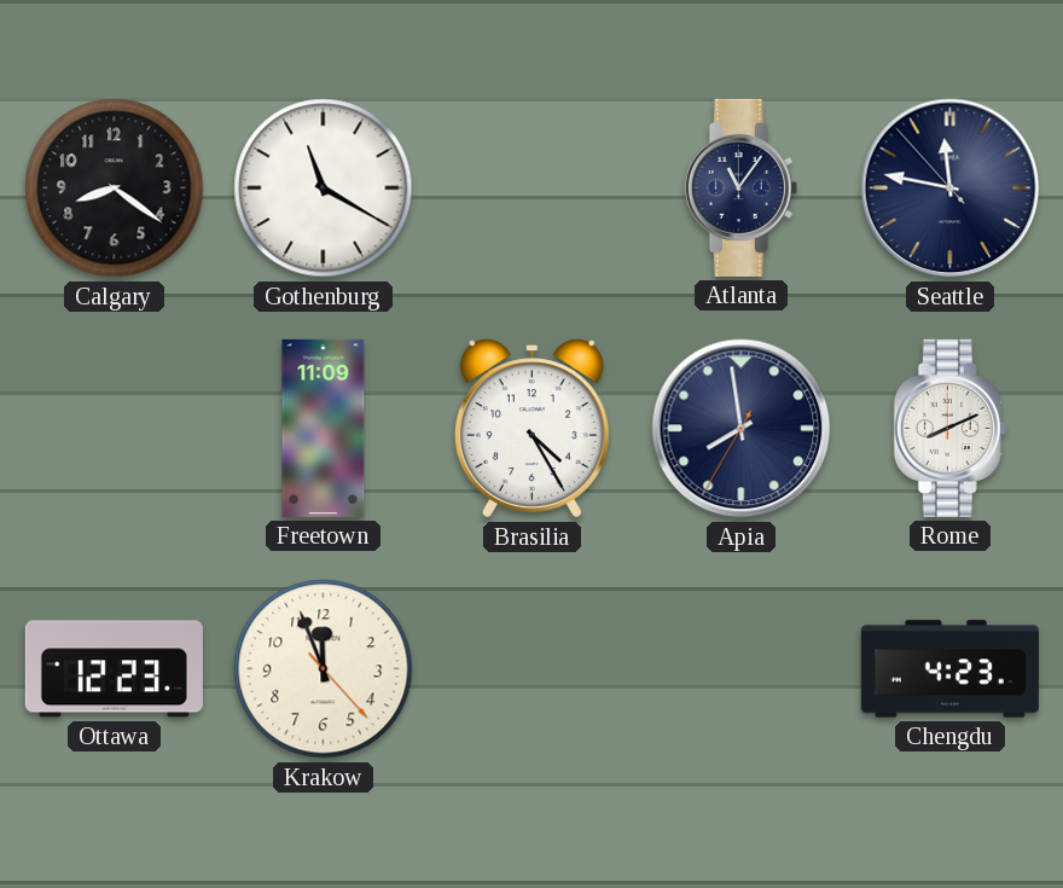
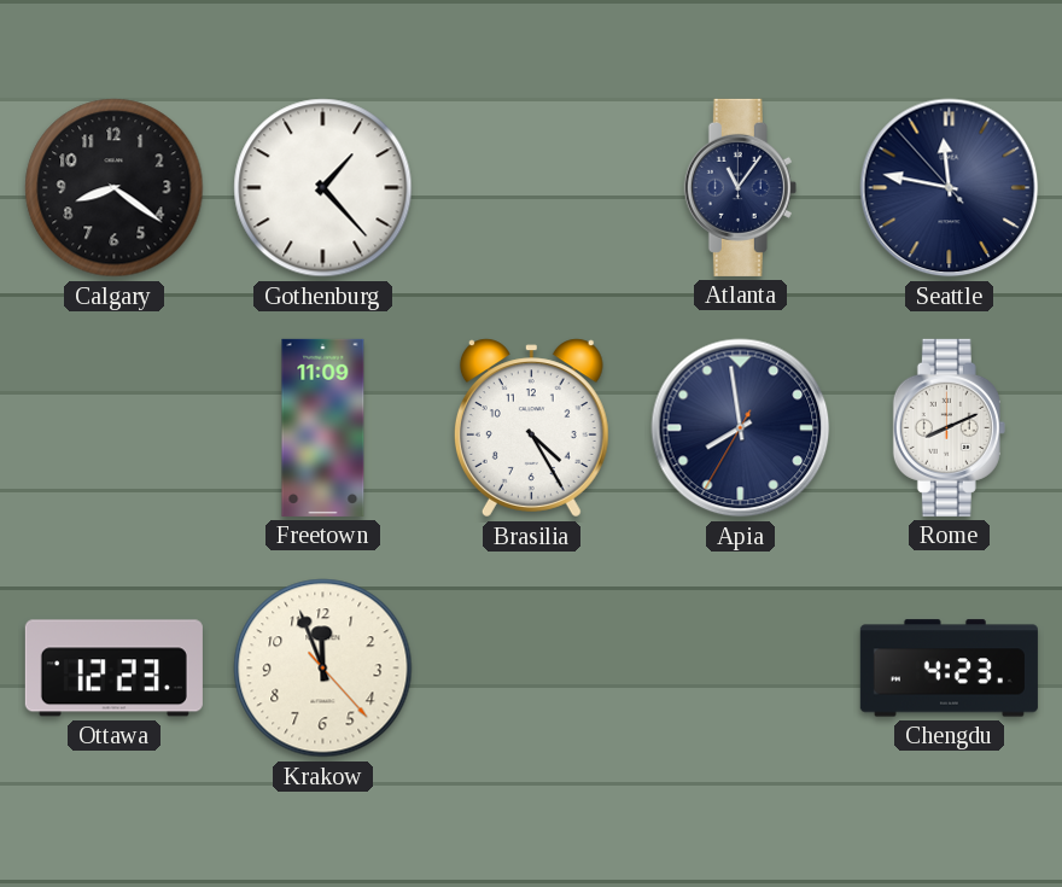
Gothenburg: 11:20 -> 1:23
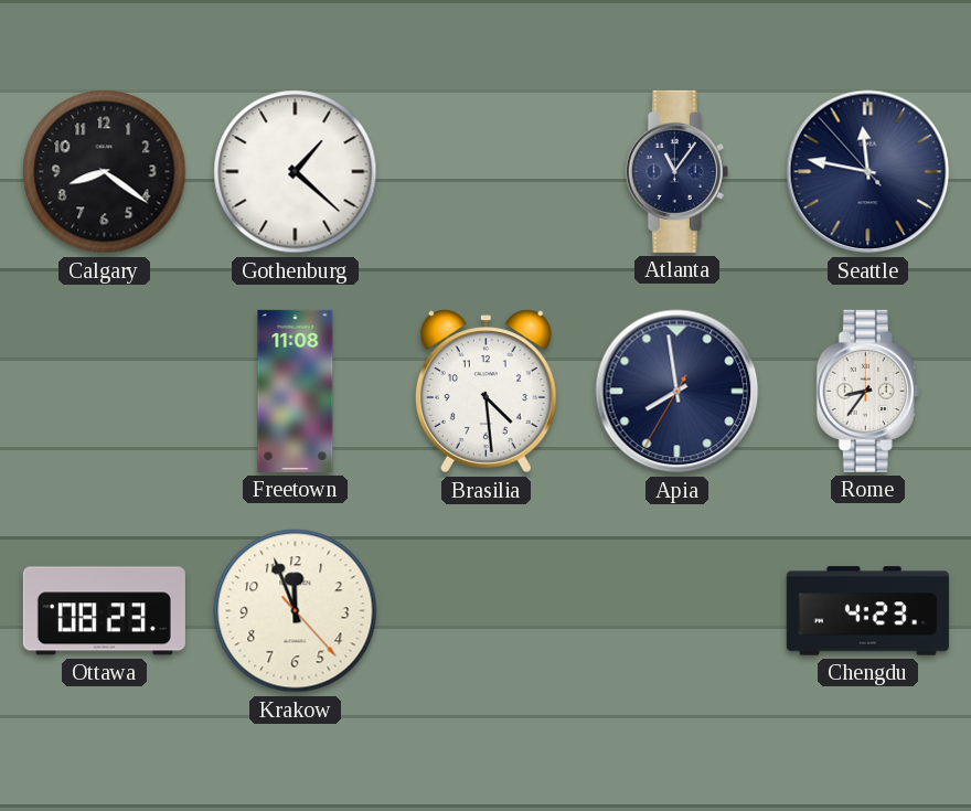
Gothenburg: 1:23 -> 1:22
Freetown: 11:09 -> 11:08
Brasilia: 4:25 -> 4:29
Rome: 8:11 -> 8:36
Ottawa: 12:23 -> 08:23
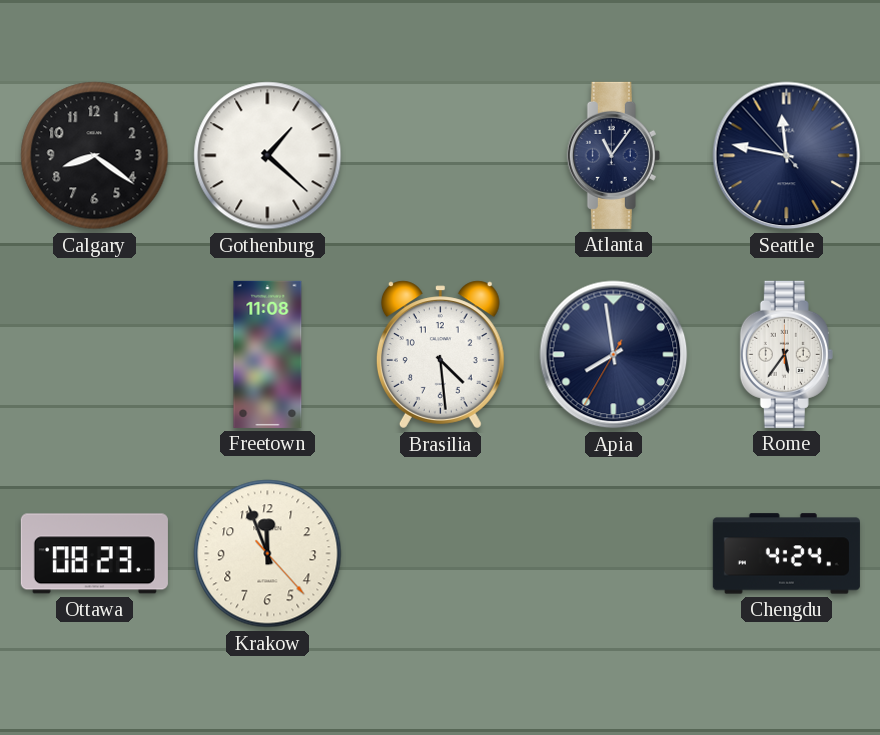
Rome: 8:36 -> 5:36
Chengdu: 4:23 -> 4:24
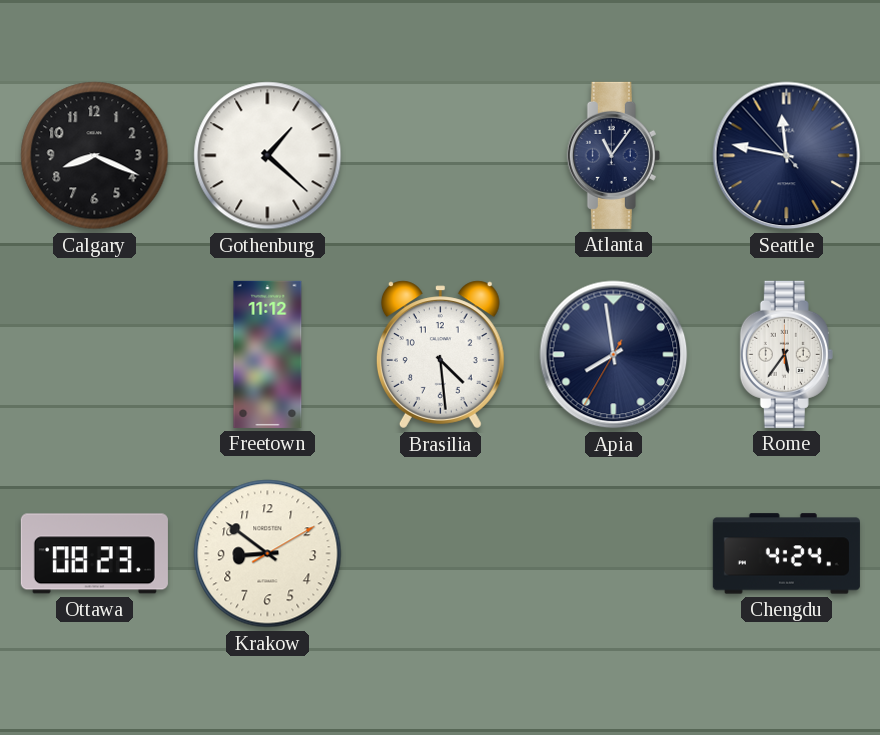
Calgary: 8:21 -> 8:19
Freetown: 11:08 -> 11:12
Krakow: 11:56 -> 8:51
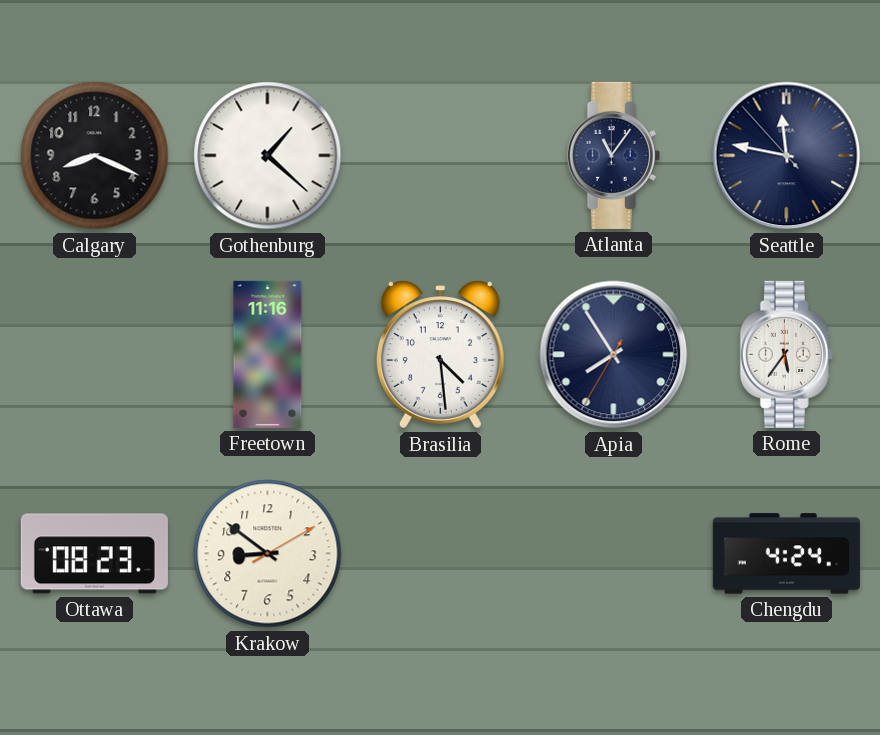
Freetown: 11:12 -> 11:16
Apia: 7:58 -> 7:54
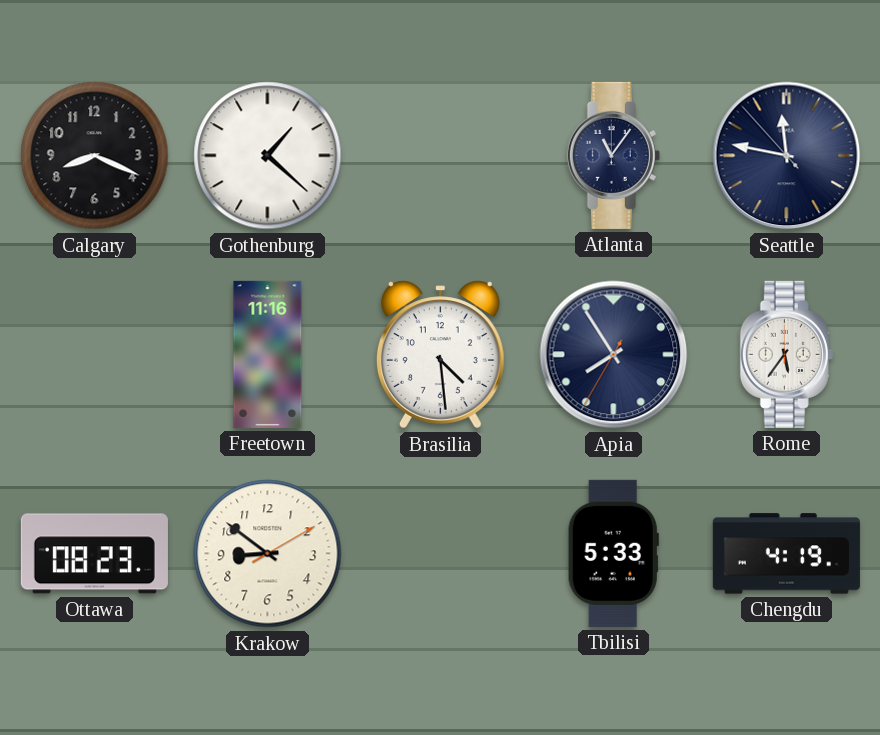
Tbilisi: none -> 5:33
Chengdu: 4:24 -> 4:19
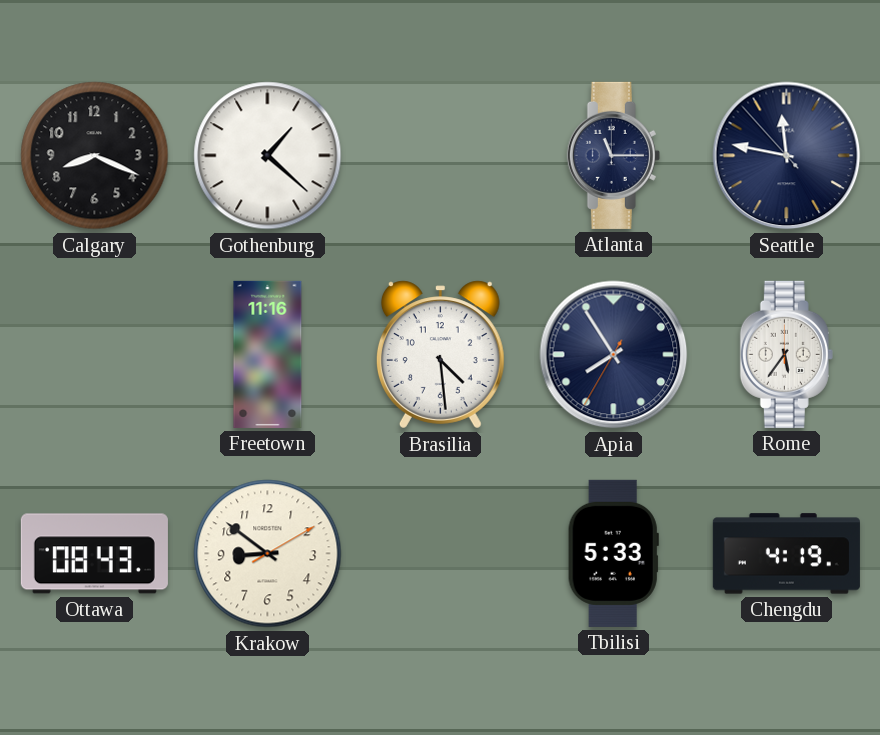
Atlanta: 11:06 -> 11:15
Ottawa: 08:23 -> 08:43
